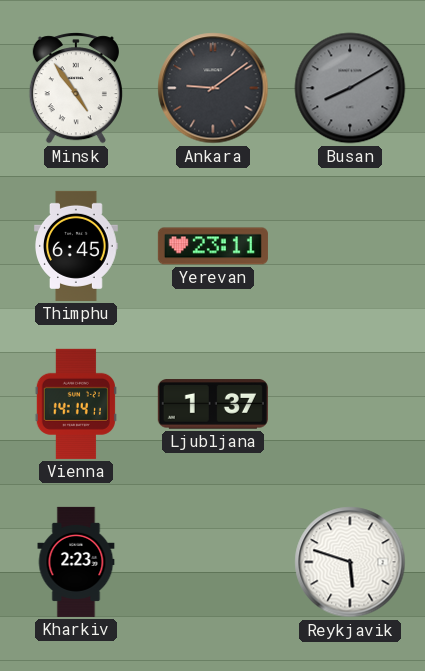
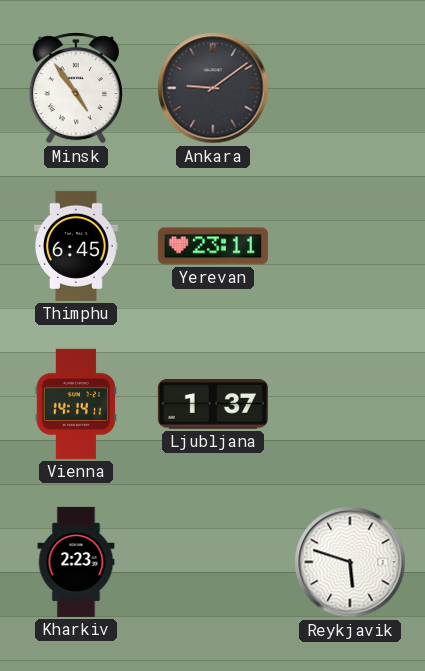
Busan: 8:10 -> none
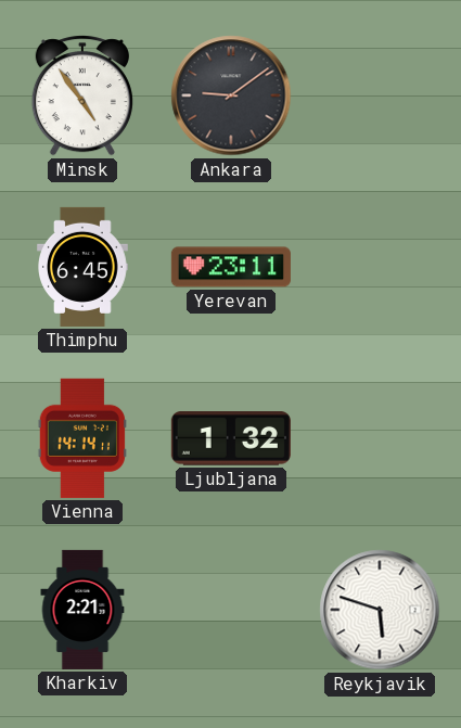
Ljubljana: 1:37 -> 1:32
Kharkiv: 2:23 -> 2:21
